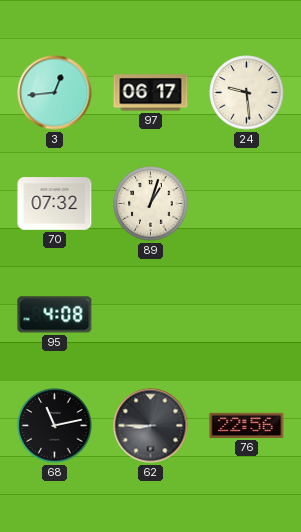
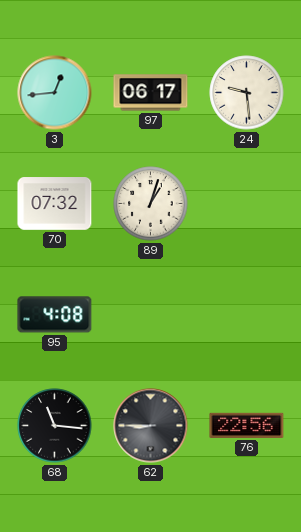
68: 11:13 -> 11:16
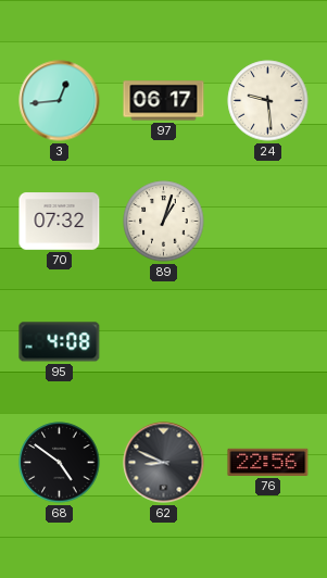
68: 11:16 -> 4:51
62: 8:45 -> 8:49
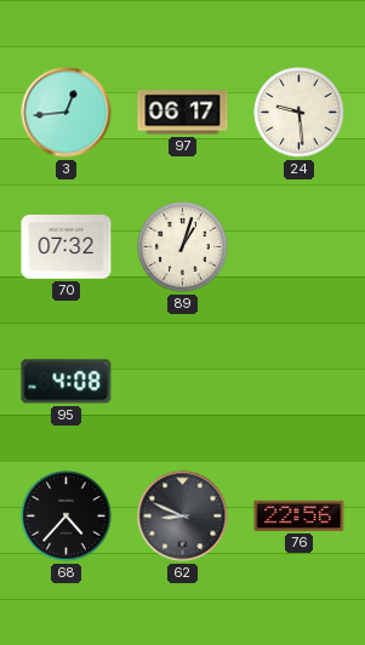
68: 4:51 -> 4:37
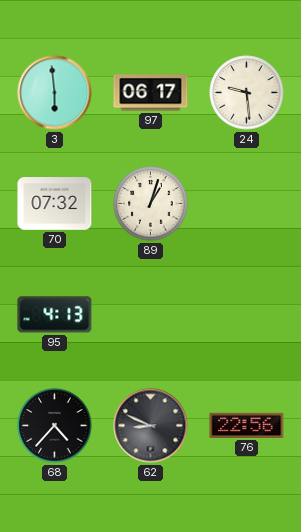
3: 12:44 -> 5:59
95: 4:08 -> 4:13
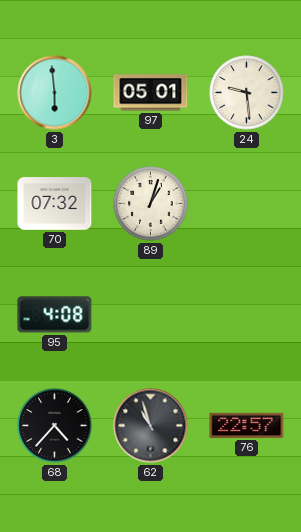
97: 06:17 -> 05:01
95: 4:13 -> 4:08
62: 8:49 -> 10:57
76: 22:56 -> 22:57
